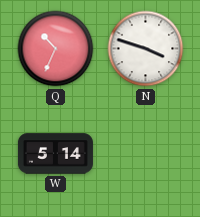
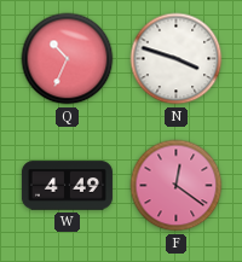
W: 5:14 -> 4:49
F: none -> 12:21
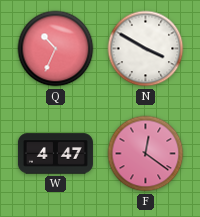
N: 3:48 -> 3:50
W: 4:49 -> 4:47
